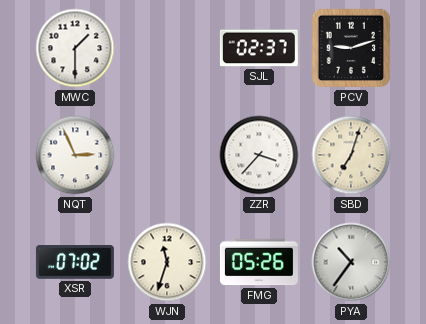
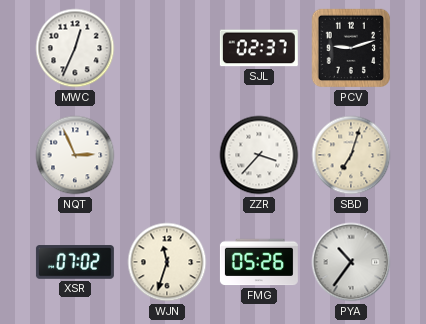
MWC: 1:30 -> 12:34
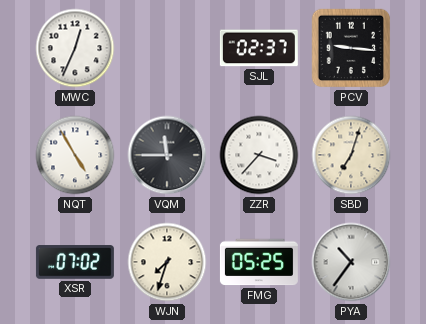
PCV: 9:12 -> 9:16
NQT: 2:56 -> 4:55
VQM: none -> 11:45
WJN: 11:33 -> 7:33
FMG: 05:26 -> 05:25
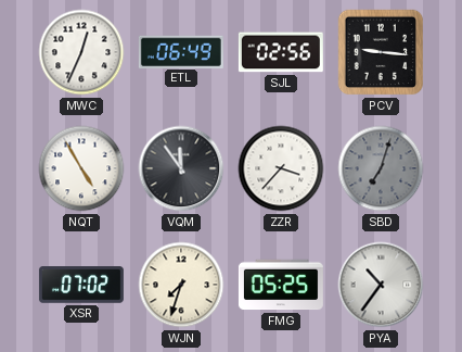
ETL: none -> 06:49
SJL: 02:37 -> 02:56
VQM: 11:45 -> 11:54
SBD dial: cream -> grey
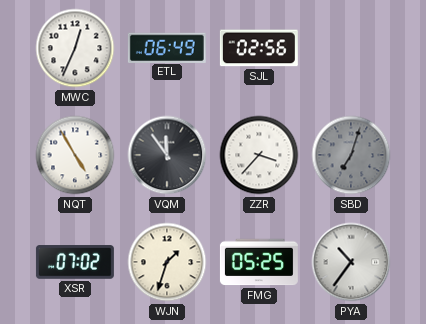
PCV: 9:16 -> none
WJN: 7:33 -> 1:33
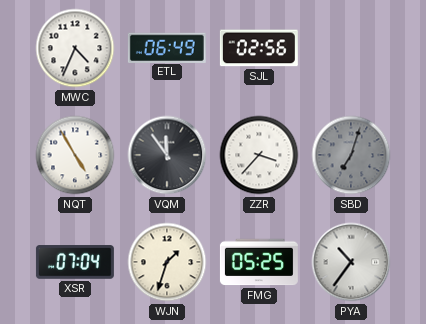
MWC: 12:34 -> 4:34
XSR: 07:02 -> 07:04
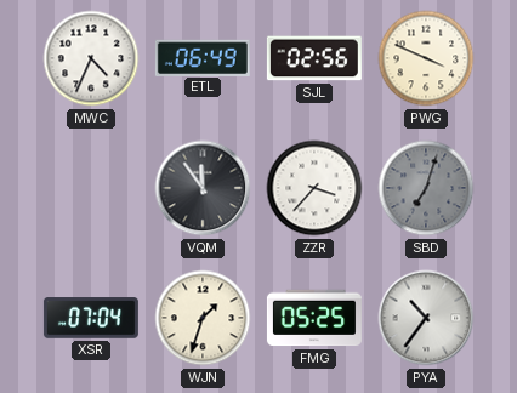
PWG: none -> 3:49
NQT: 4:55 -> none
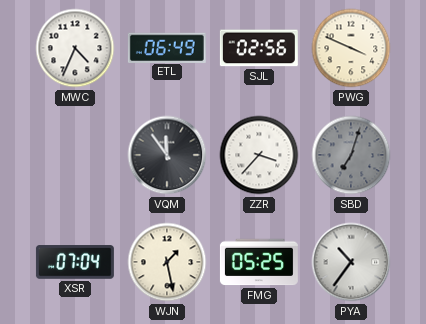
WJN: 1:33 -> 1:28
